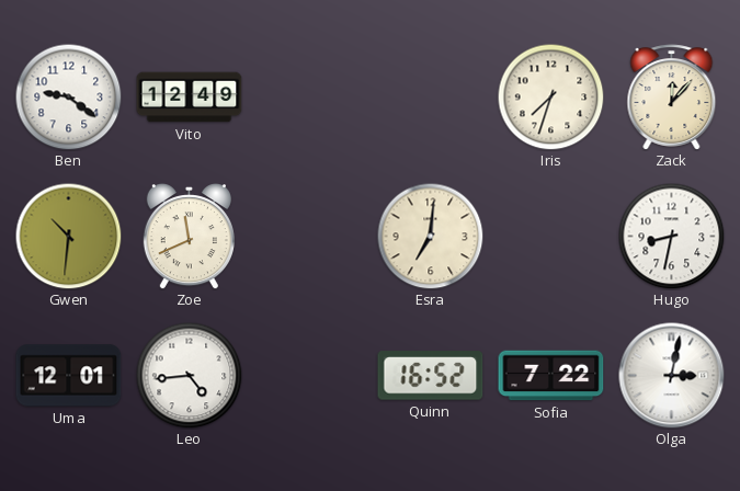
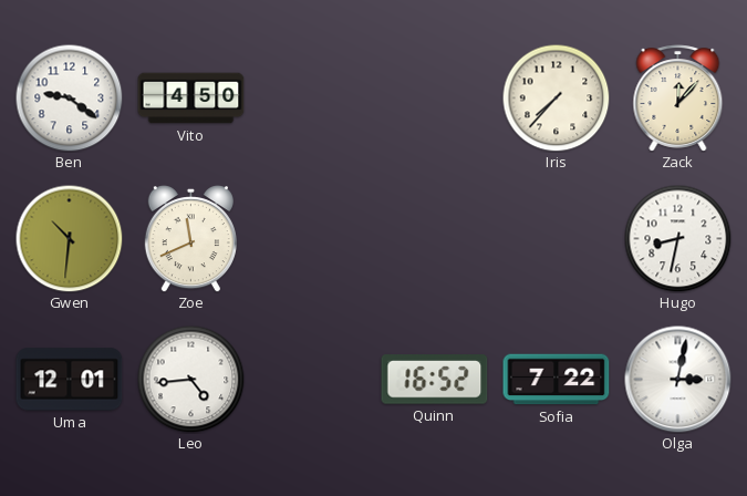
Vito: 12:49 -> 4:50
Iris: 7:33 -> 7:37
Esra: 7:01 -> none
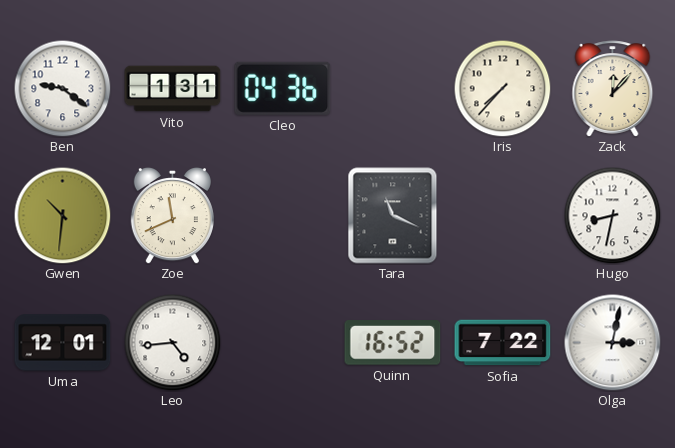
Vito: 4:50 -> 1:31
Cleo: none -> 04:36
Tara: none -> 11:19
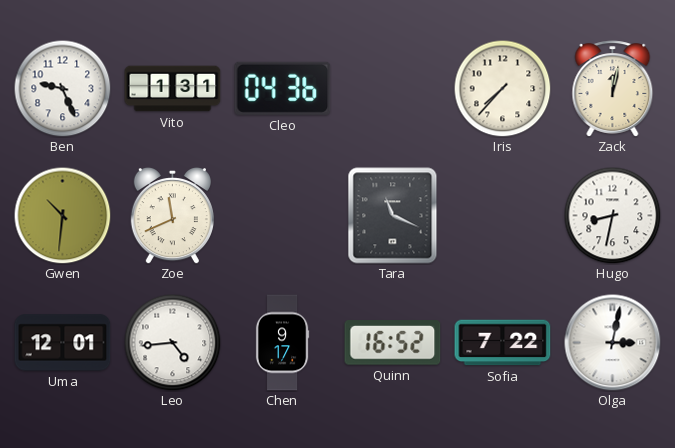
Ben: 9:21 -> 9:26
Zack: 12:07 -> 12:02
Chen: none -> 9:17
